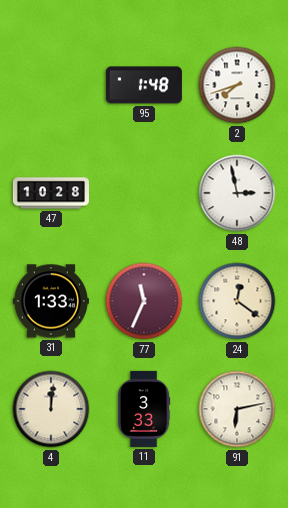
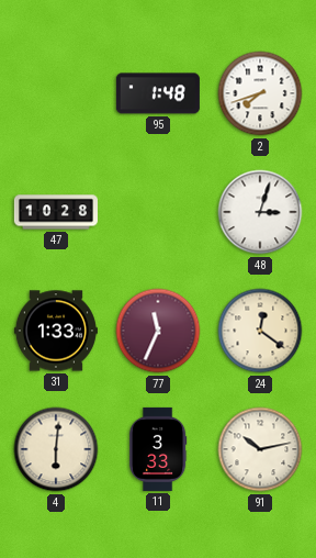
48: 2:58 -> 3:03
4: 12:01 -> 6:01
91: 6:13 -> 10:13
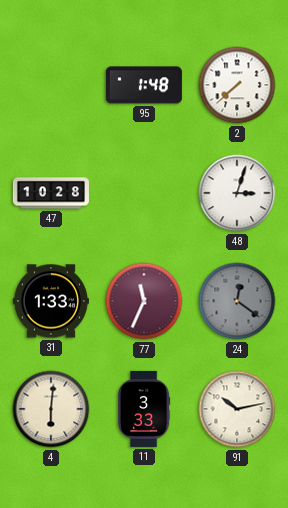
2: 7:42 -> 7:38
24 dial: cream -> grey
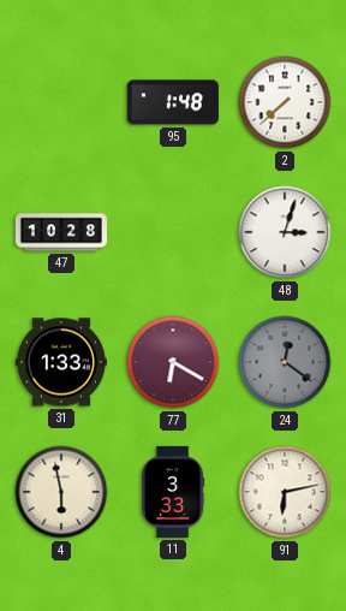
77: 11:34 -> 6:20
4: 6:01 -> 5:58
91: 10:13 -> 6:13
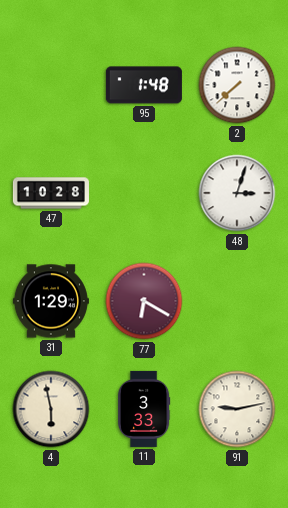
31: 1:33 -> 1:29
24: 12:21 -> none
91: 6:13 -> 9:13
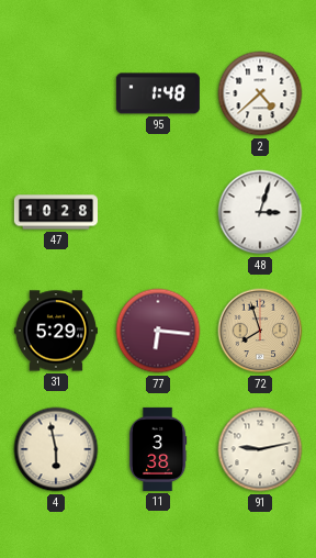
2: 7:38 -> 4:38
31: 1:29 -> 5:29
77: 6:20 -> 6:16
72: none -> 7:57
11: 3:33 -> 3:38
